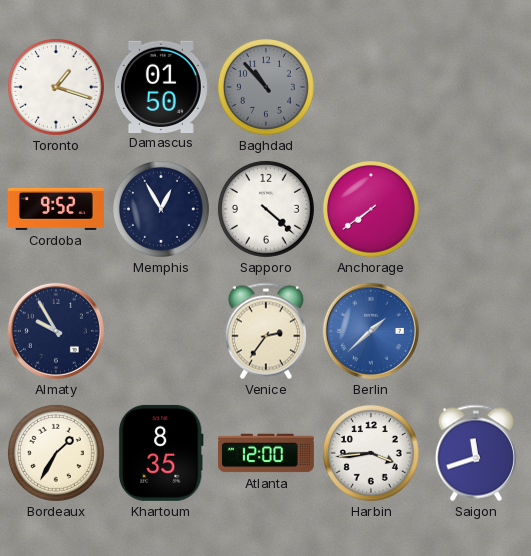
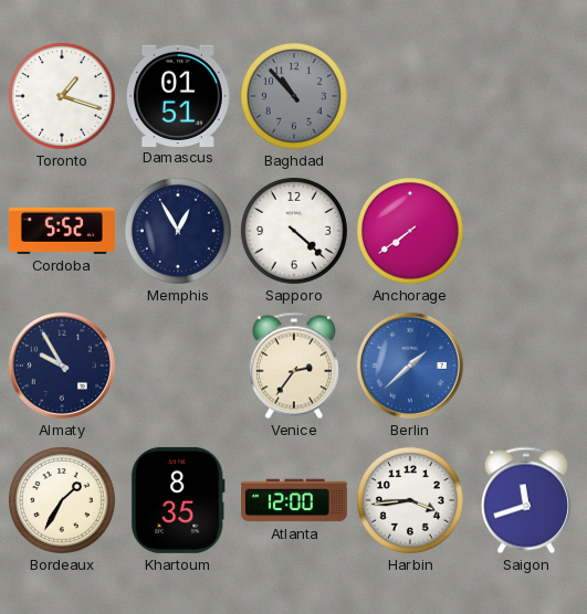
Damascus: 01:50 -> 01:51
Cordoba: 9:52 -> 5:52
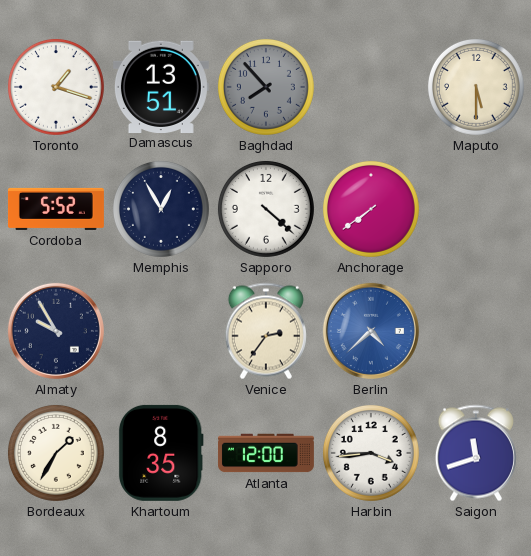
Damascus: 01:51 -> 13:51
Baghdad: 10:53 -> 7:53
Maputo: none -> 5:30
Berlin: 1:38 -> 4:38
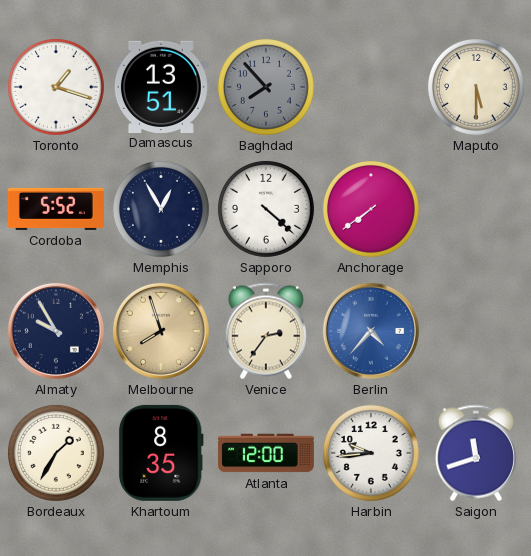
Melbourne: none -> 7:57
Berlin: 4:38 -> 4:37
Harbin: 3:44 -> 9:44
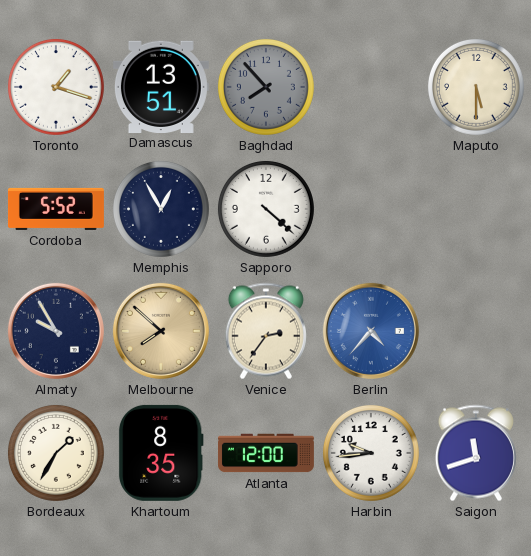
Anchorage: 7:39 -> none
Melbourne: 7:57 -> 7:52
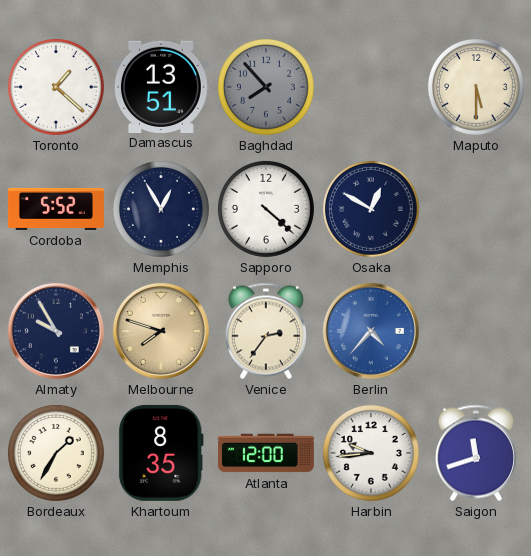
Toronto: 1:18 -> 1:22
Osaka: none -> 12:50
Melbourne: 7:52 -> 7:48
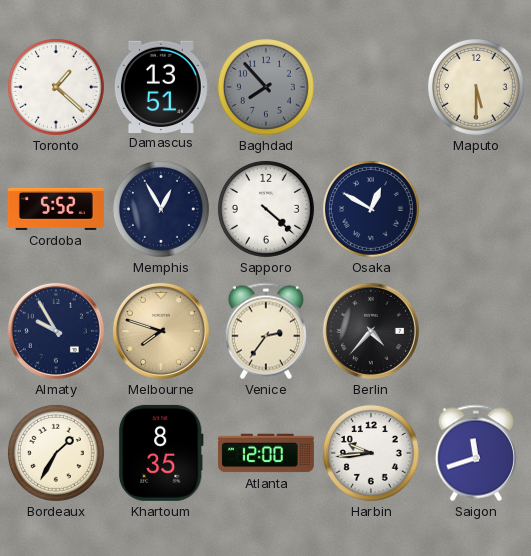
Berlin dial: blue -> black
